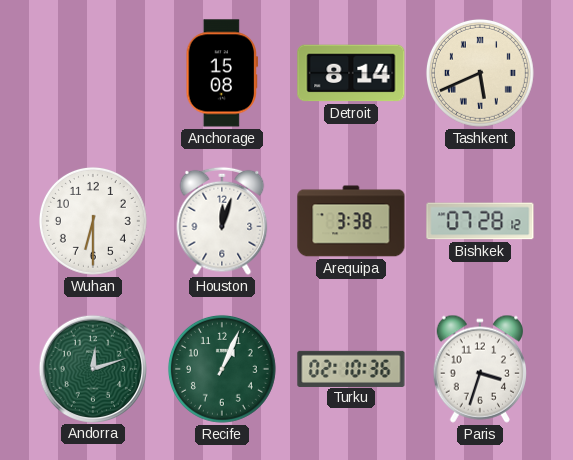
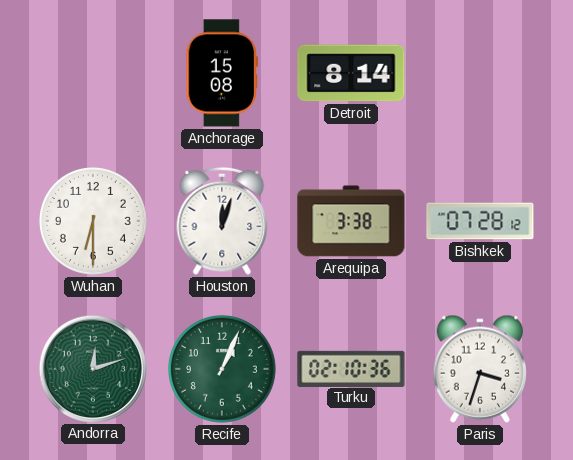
Tashkent: 5:41 -> none
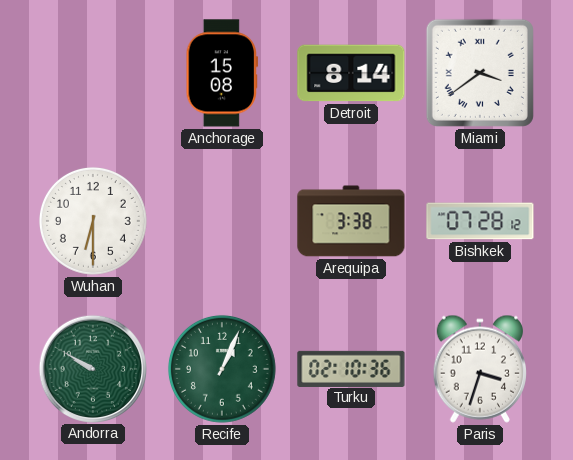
Miami: none -> 3:39
Houston: 12:03 -> none
Andorra: 12:12 -> 9:50
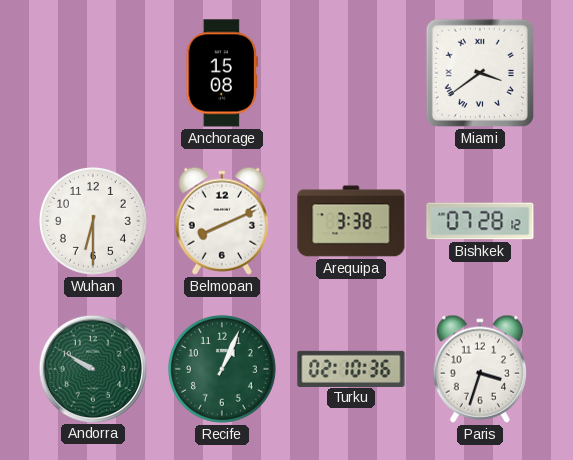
Detroit: 8:14 -> none
Belmopan: none -> 8:11
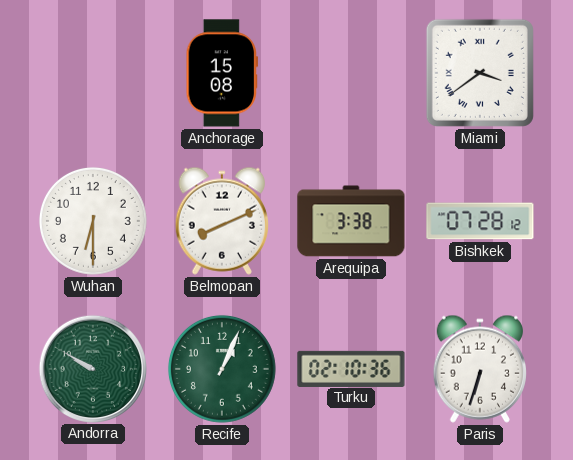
Paris: 3:33 -> 6:33
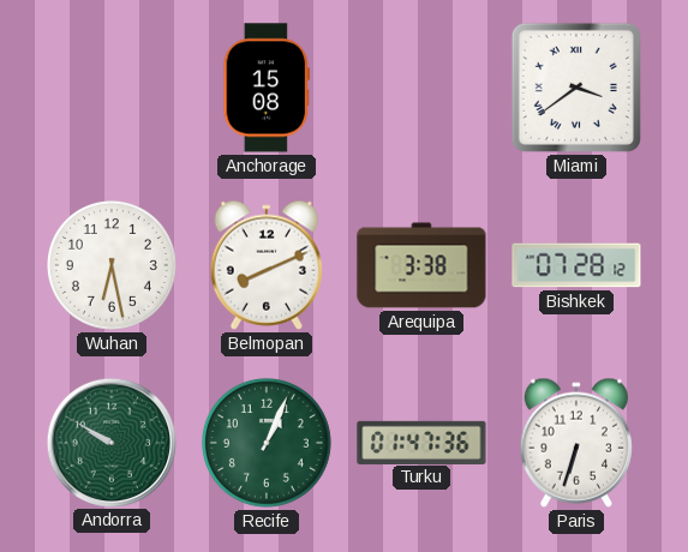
Wuhan: 6:30 -> 6:28
Turku: 02:10 -> 01:47
